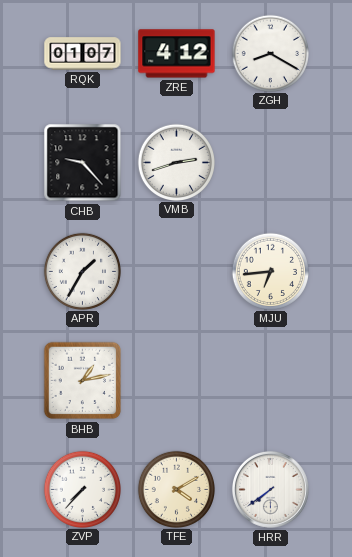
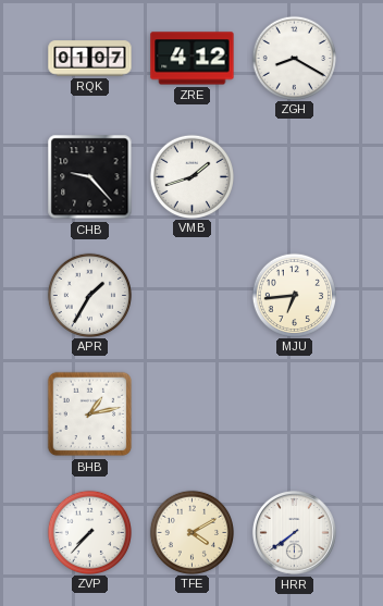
VMB: 2:42 -> 1:42
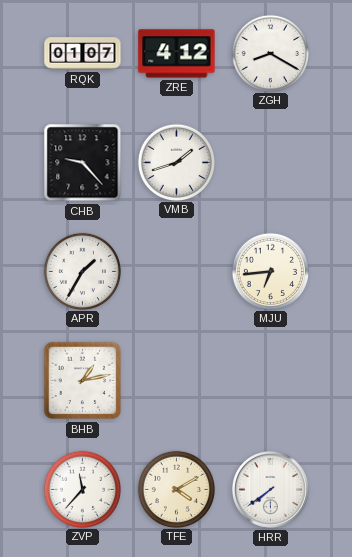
ZVP: 7:37 -> 11:37
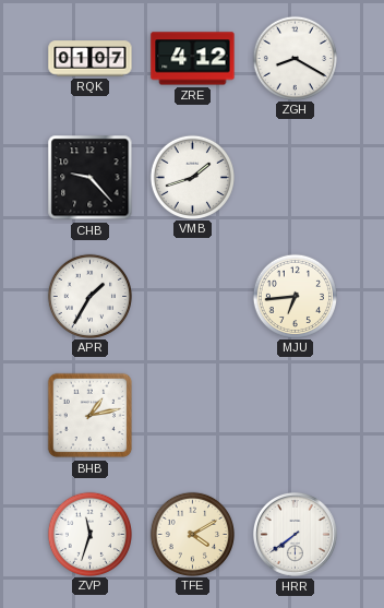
ZVP: 11:37 -> 11:33
